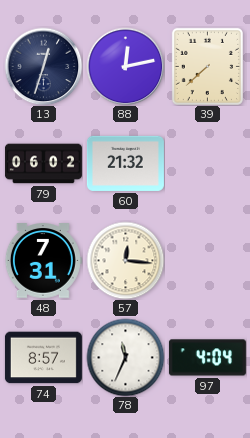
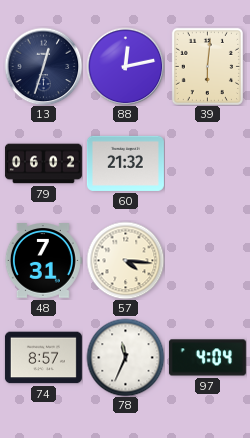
39: 7:38 -> 6:01
57: 12:16 -> 4:16
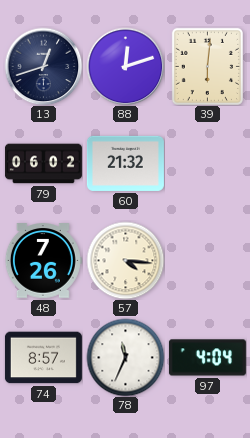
13: 12:33 -> 12:42
88: 12:13 -> 12:12
48: 7:31 -> 7:26
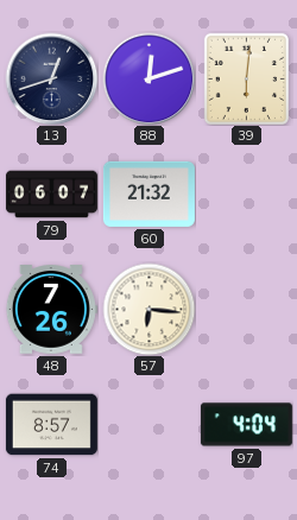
79: 06:02 -> 06:07
57: 4:16 -> 6:16
78: 11:34 -> none
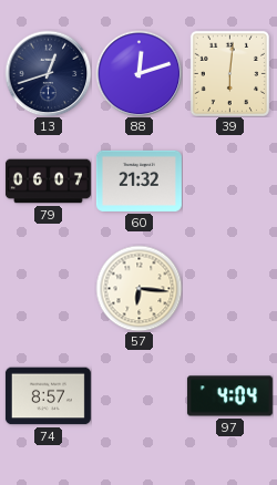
48: 7:26 -> none
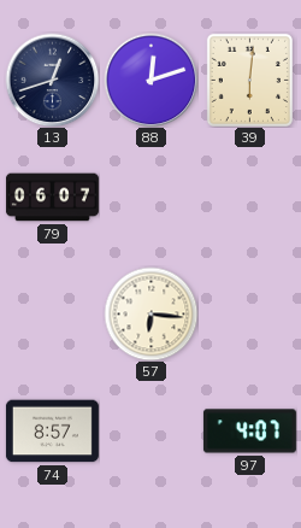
60: 21:32 -> none
97: 4:04 -> 4:07
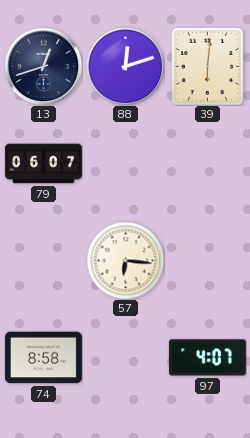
74: 8:57 -> 8:58
